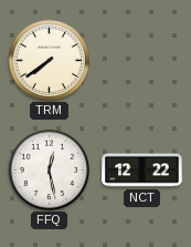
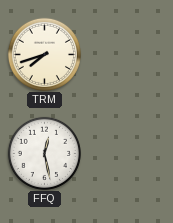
TRM: 7:39 -> 7:42
NCT: 12:22 -> none
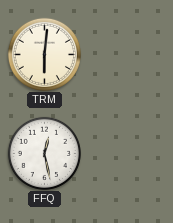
TRM: 7:42 -> 6:01
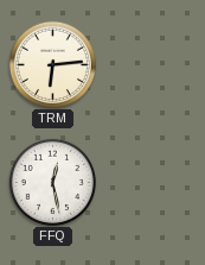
TRM: 6:01 -> 6:14
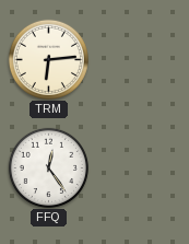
FFQ: 12:28 -> 12:24
